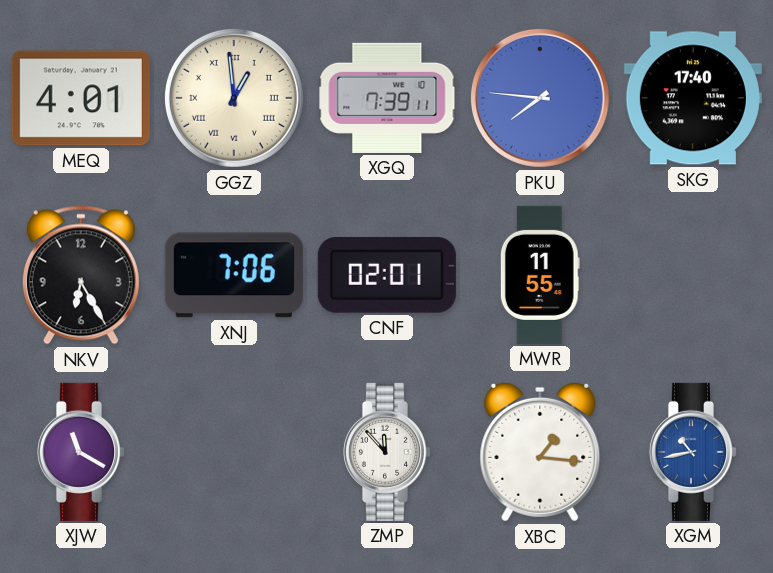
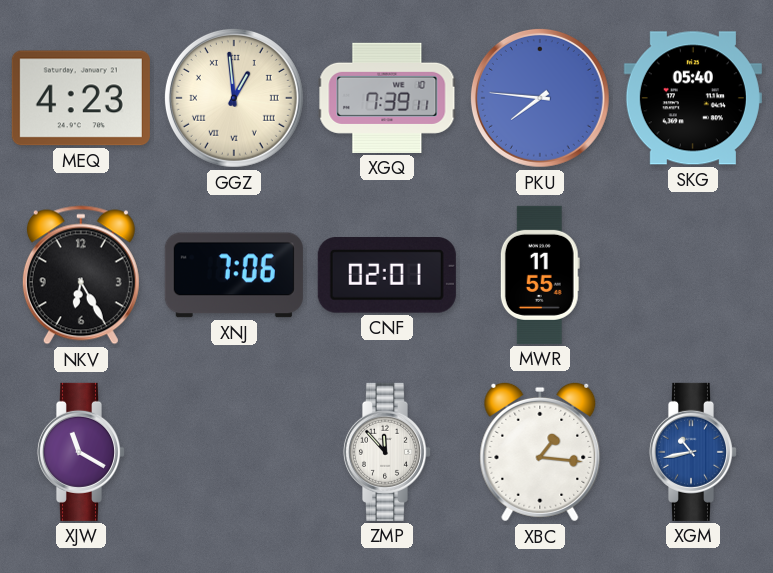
MEQ: 4:01 -> 4:23
SKG: 17:40 -> 05:40
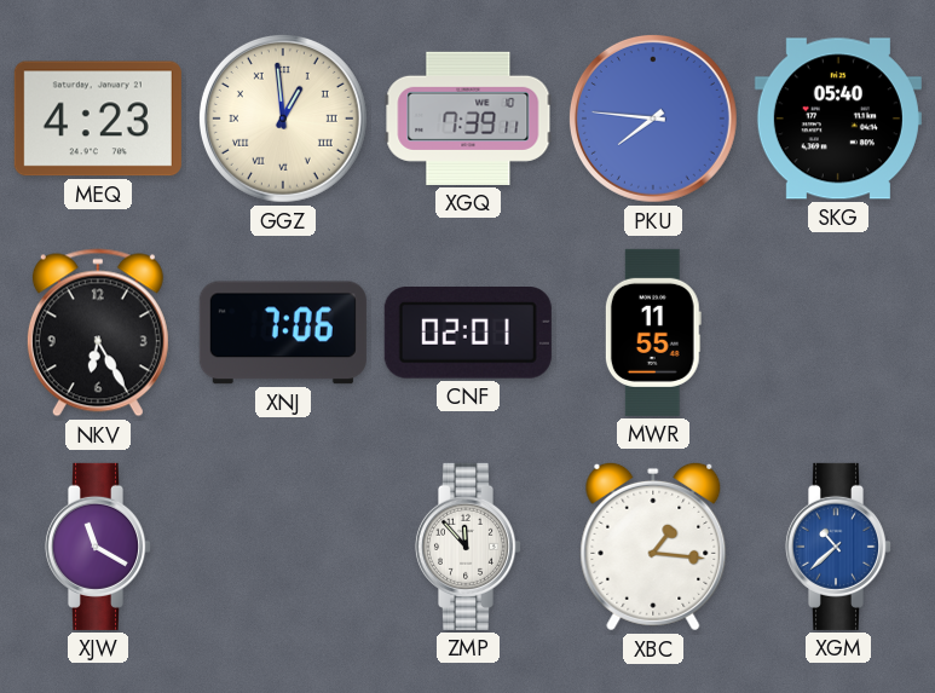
XGM: 10:43 -> 10:38
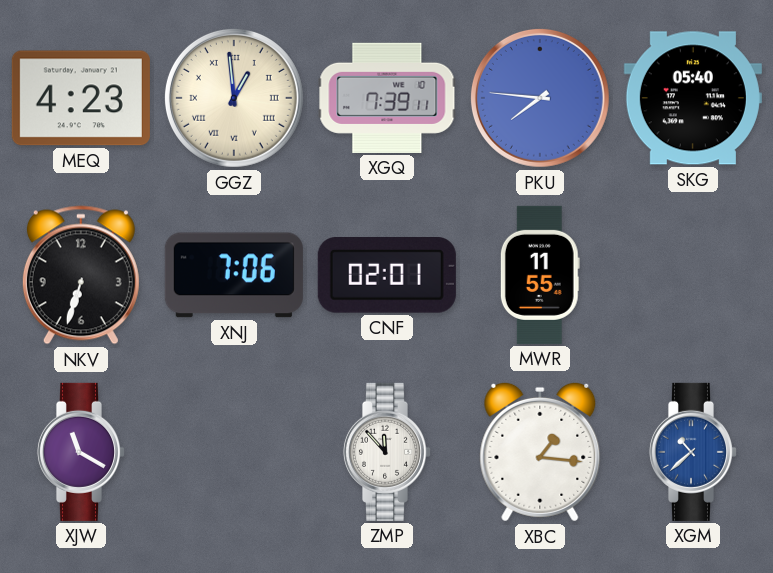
NKV: 6:25 -> 6:33
